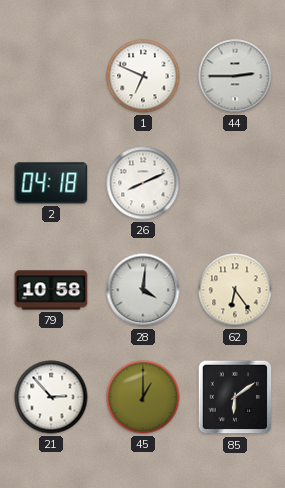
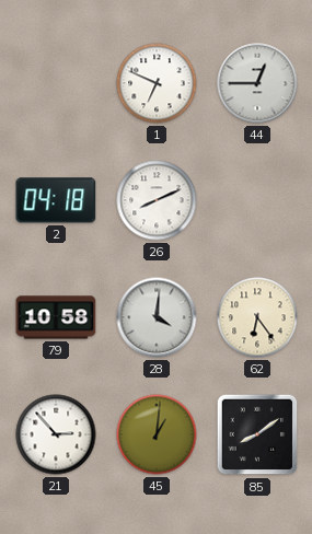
44: 2:45 -> 12:45
45: 1:00 -> 1:01
85: 6:09 -> 8:09
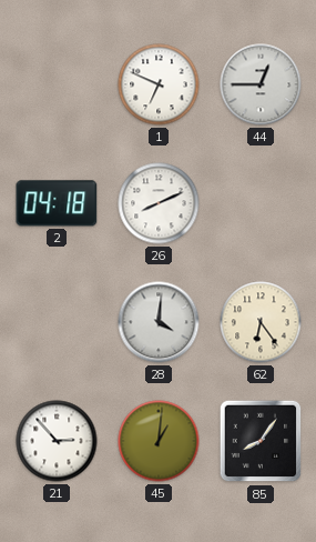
79: 10:58 -> none
85: 8:09 -> 8:06
